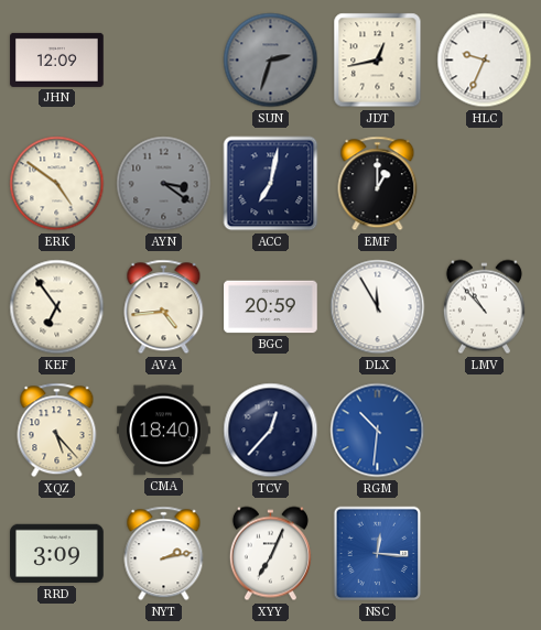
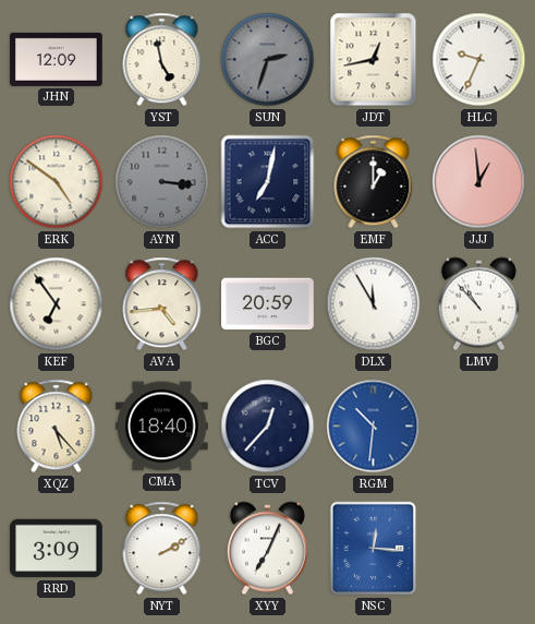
YST: none -> 4:58
AYN: 3:21 -> 3:16
JJJ: none -> 12:59
NYT: 2:13 -> 2:10
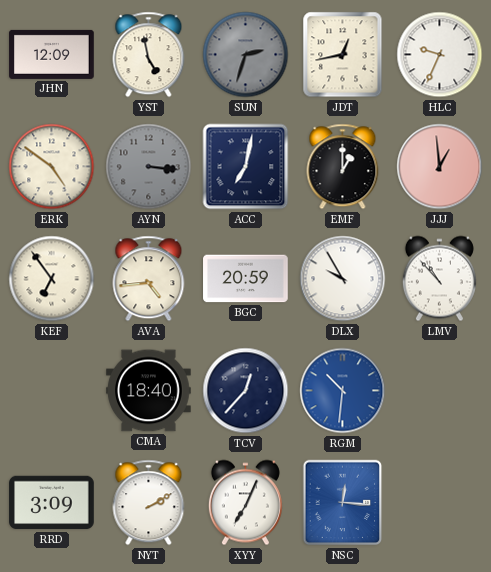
DLX: 11:55 -> 9:55
XQZ: 5:23 -> none
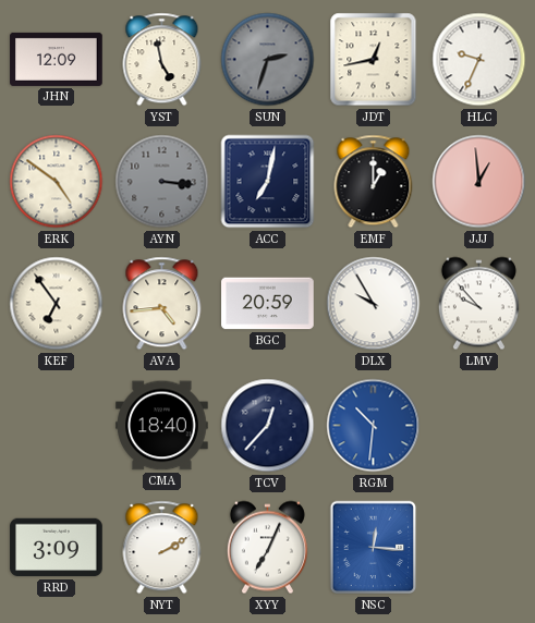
LMV: 10:53 -> 9:53
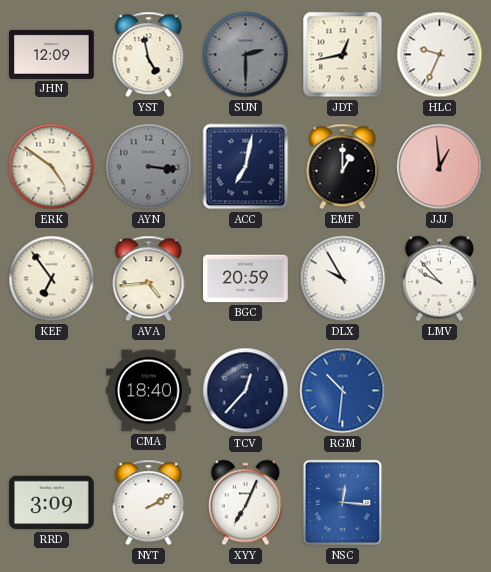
SUN: 2:33 -> 2:30
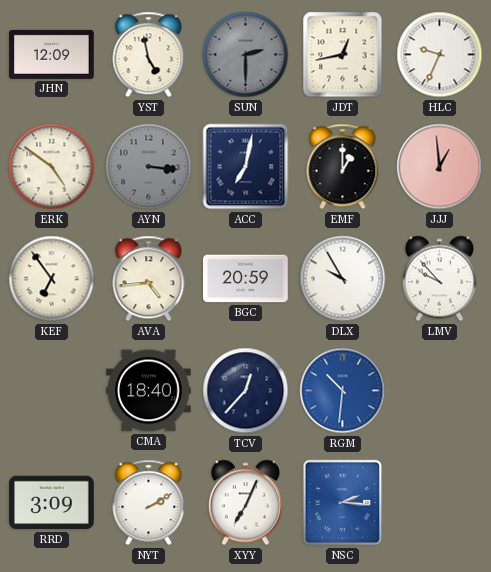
NSC: 12:16 -> 2:16
